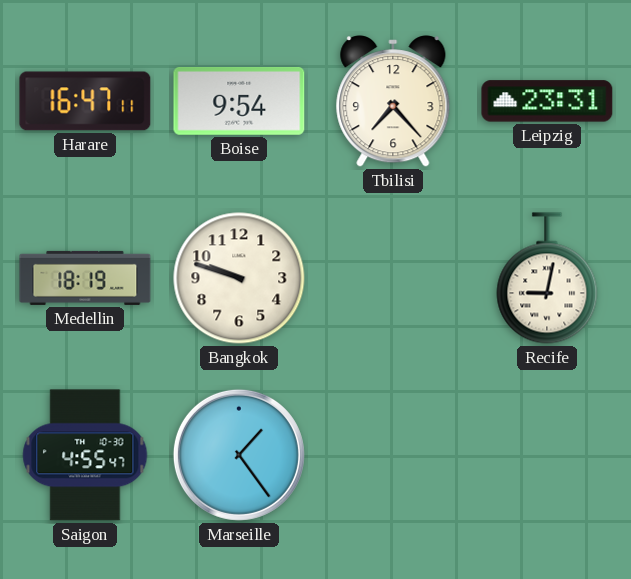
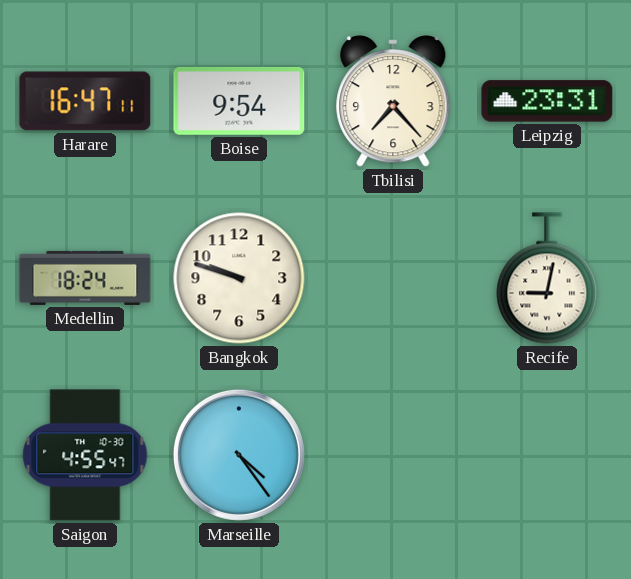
Medellin: 18:19 -> 18:24
Marseille: 1:24 -> 4:24
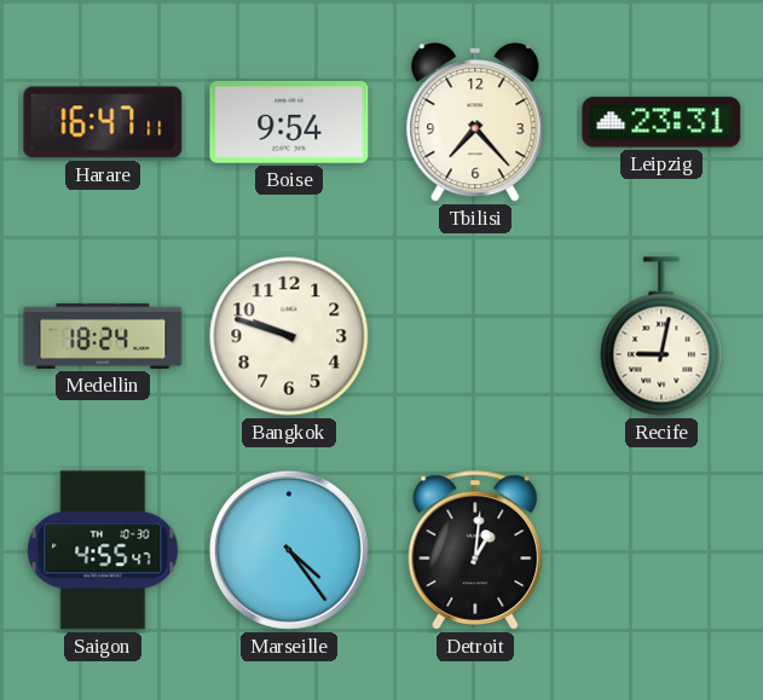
Detroit: none -> 1:01
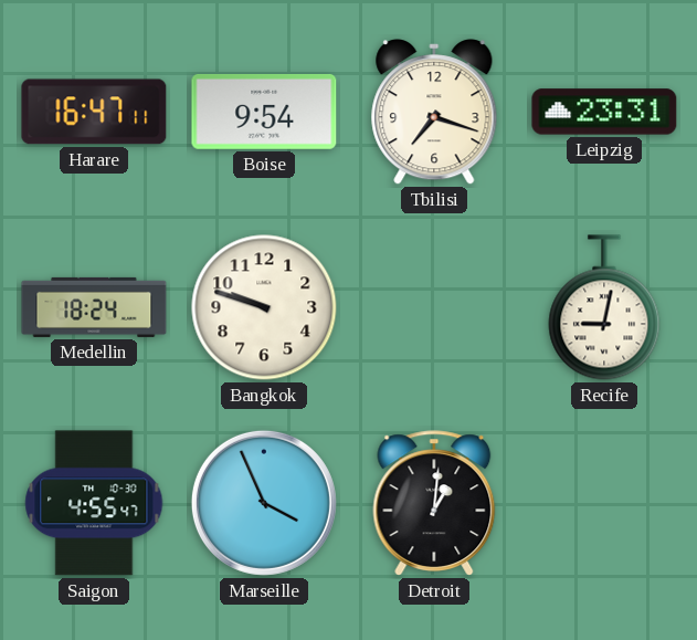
Tbilisi: 7:23 -> 7:18
Marseille: 4:24 -> 3:56
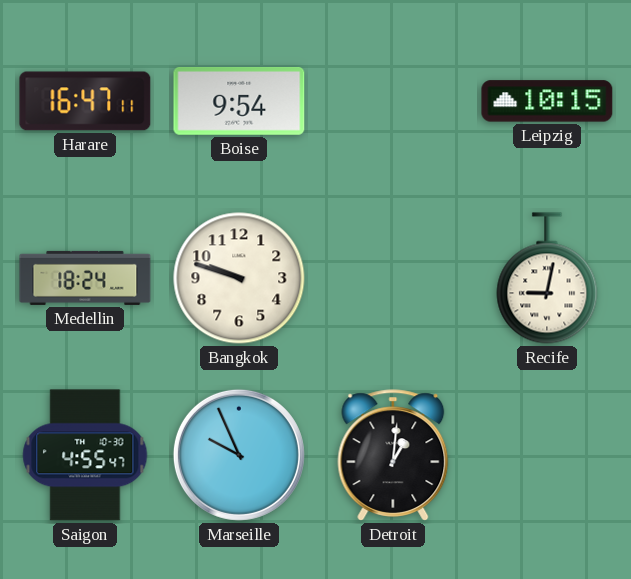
Tbilisi: 7:18 -> none
Leipzig: 23:31 -> 10:15
Marseille: 3:56 -> 9:56
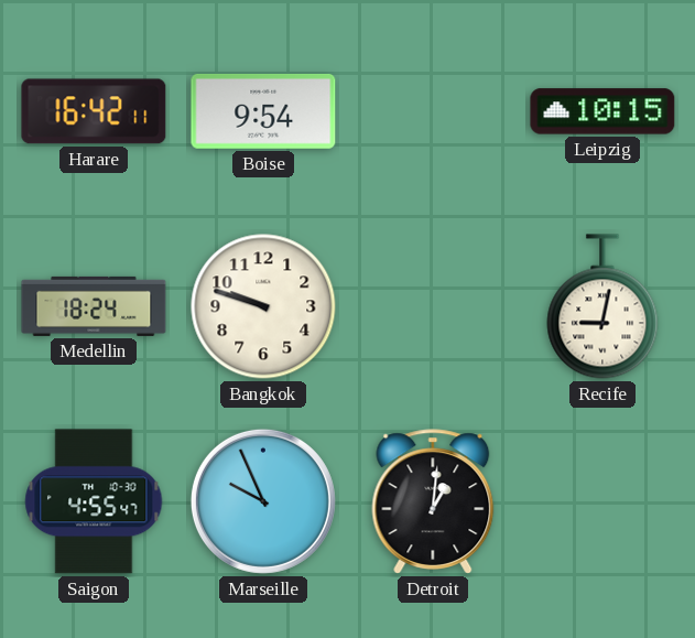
Harare: 16:47 -> 16:42
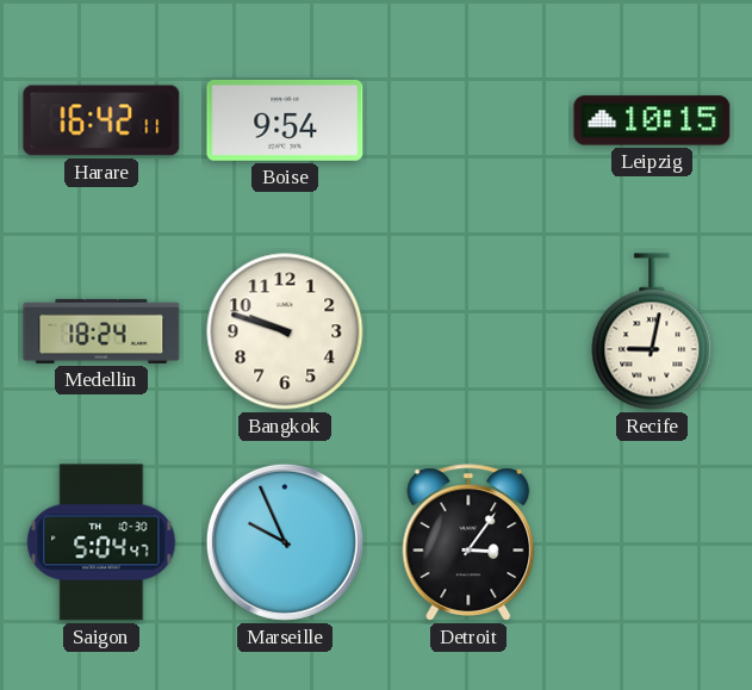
Saigon: 4:55 -> 5:04
Detroit: 1:01 -> 3:06
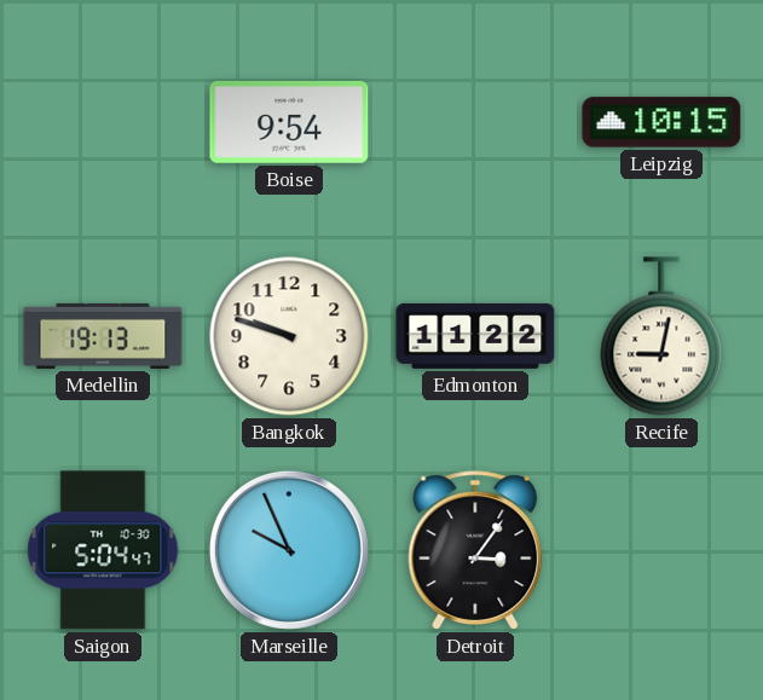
Harare: 16:42 -> none
Medellin: 18:24 -> 19:13
Edmonton: none -> 11:22
